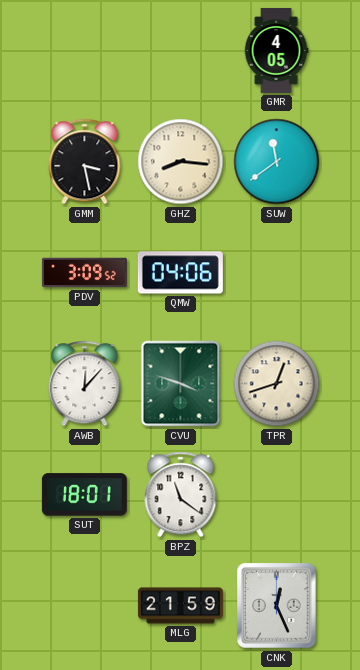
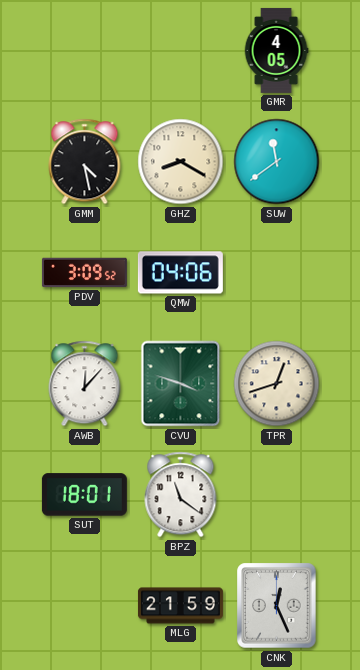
GMM: 3:28 -> 4:28
GHZ: 8:16 -> 8:20
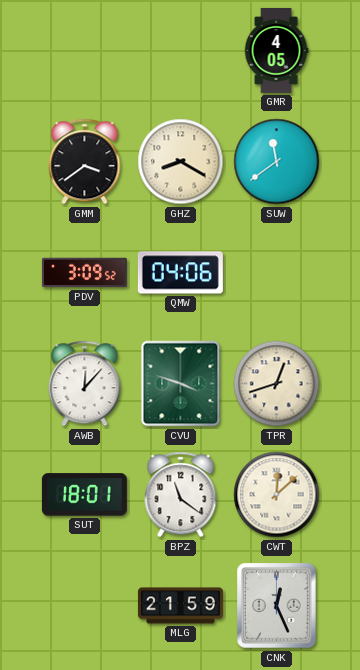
GMM: 4:28 -> 3:39
CWT: none -> 12:08
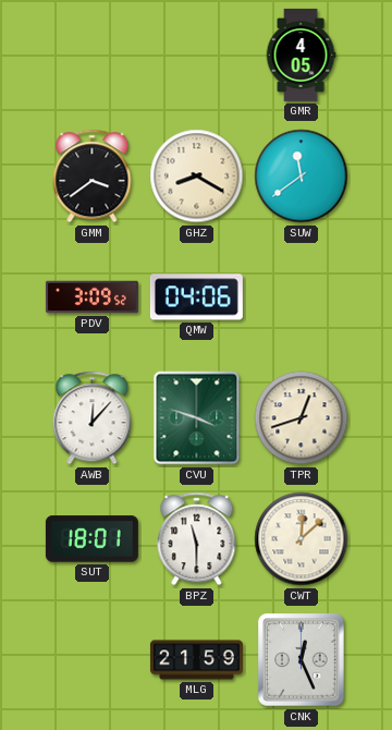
BPZ: 11:21 -> 11:30
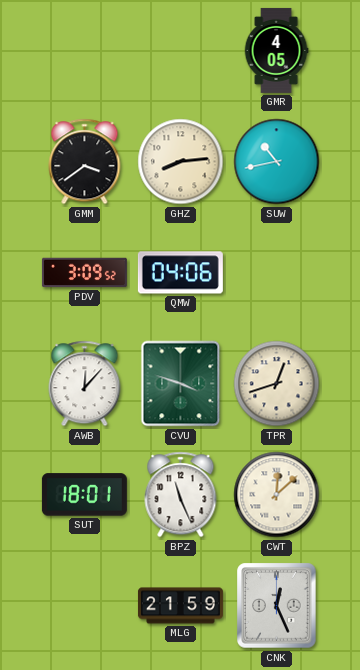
GHZ: 8:20 -> 8:14
SUW: 11:39 -> 10:43
BPZ: 11:30 -> 11:26
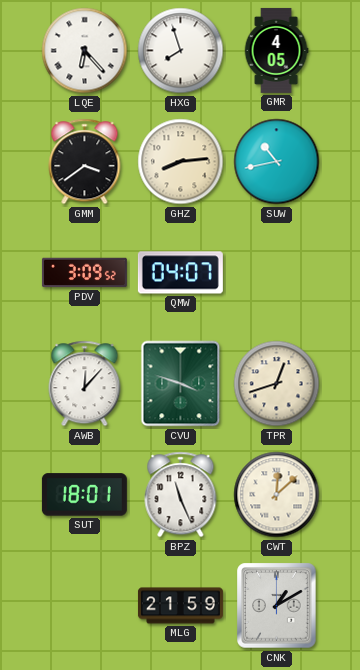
LQE: none -> 6:23
HXG: none -> 7:57
QMW: 04:06 -> 04:07
CNK: 12:26 -> 1:10
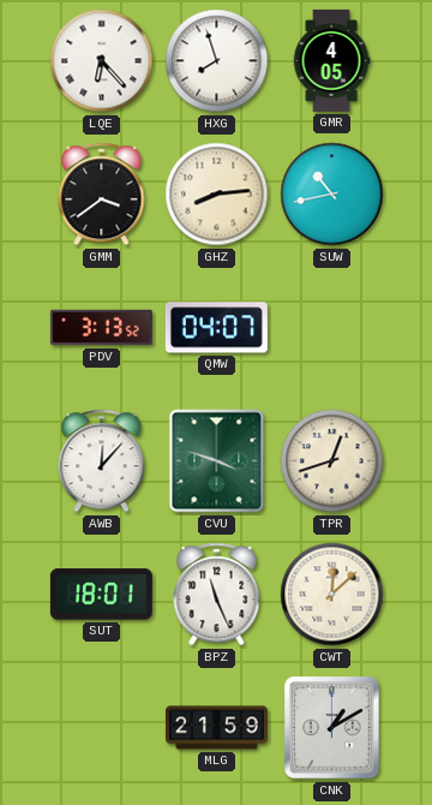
PDV: 3:09 -> 3:13
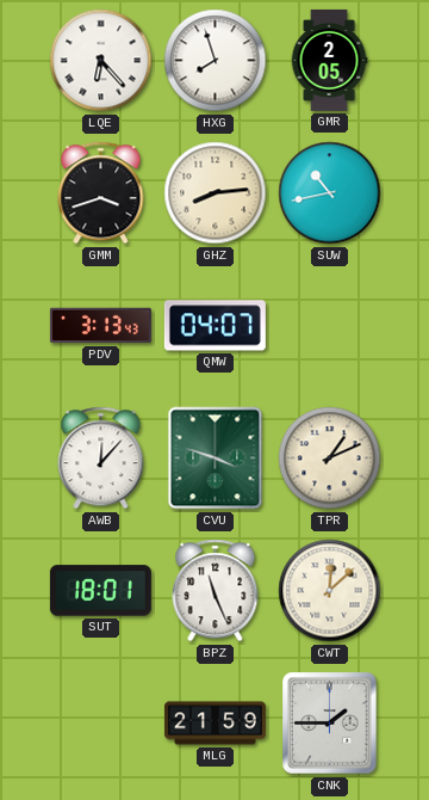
GMR: 4:05 -> 2:05
GMM: 3:39 -> 3:42
PDV: 3:13:52 -> 3:13:43
TPR: 12:42 -> 1:11
CNK: 1:10 -> 1:45
